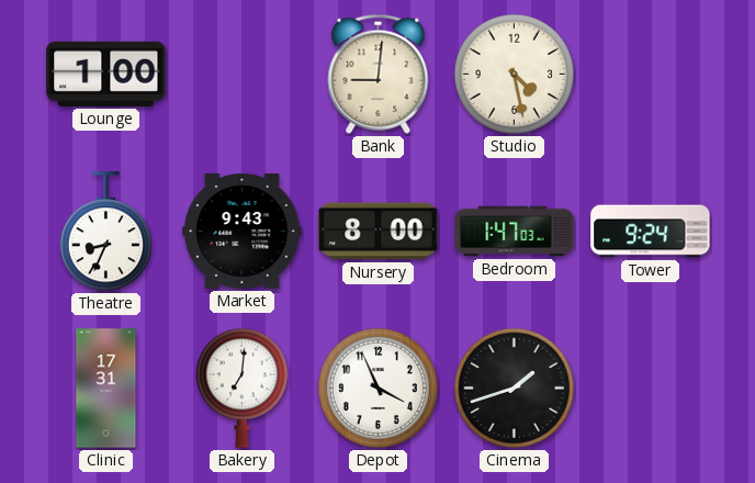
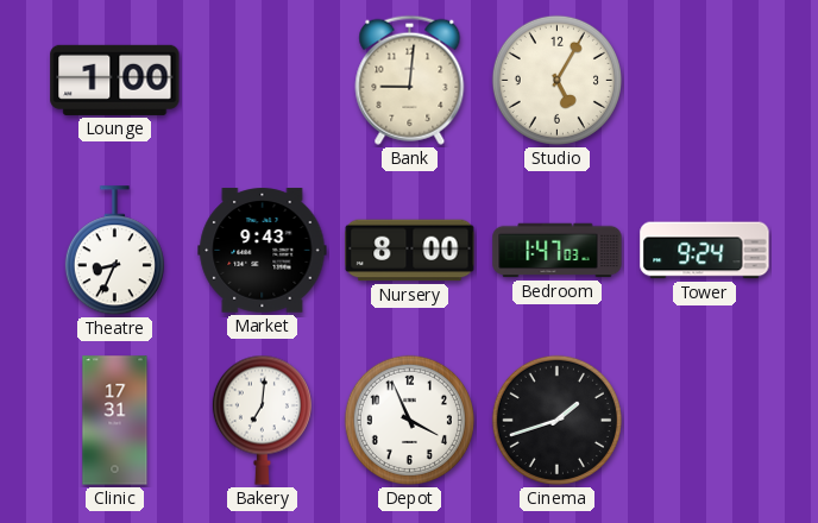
Studio: 4:28 -> 5:05
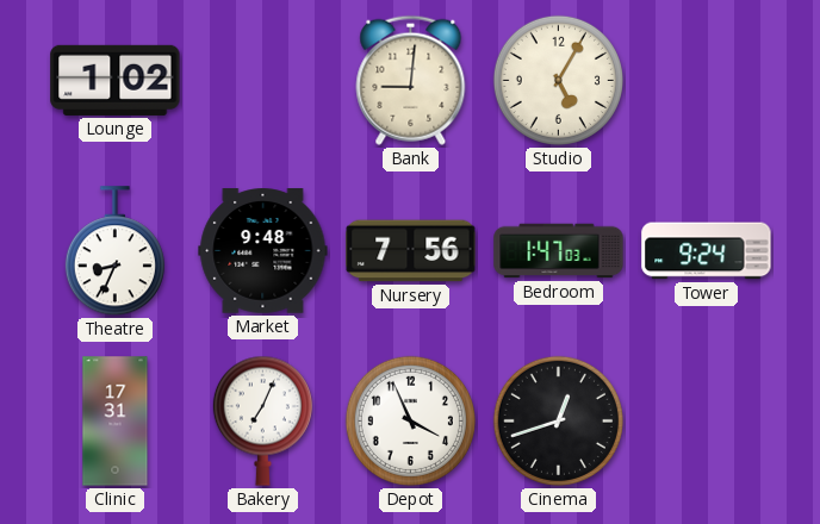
Lounge: 1:00 -> 1:02
Market: 9:43 -> 9:48
Nursery: 8:00 -> 7:56
Bakery: 7:01 -> 7:04
Cinema: 1:42 -> 12:42
